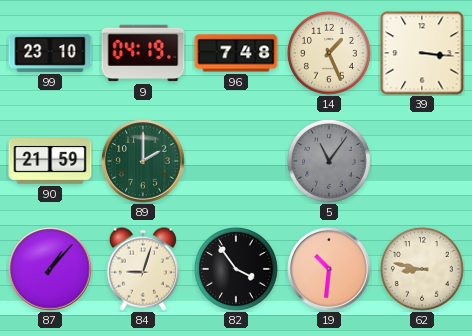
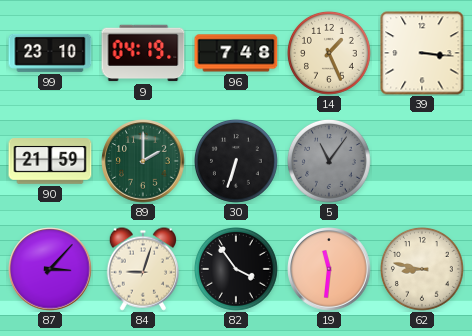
30: none -> 6:33
87: 1:07 -> 3:07
19: 10:31 -> 11:31
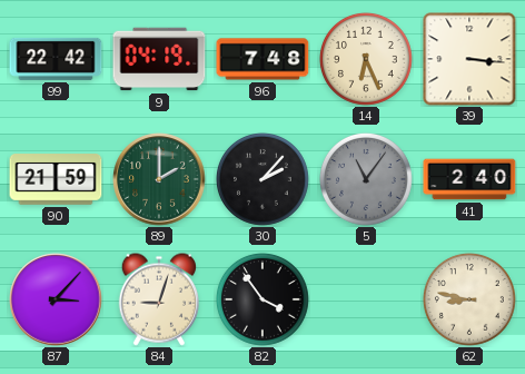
99: 23:10 -> 22:42
14: 1:26 -> 6:26
30: 6:33 -> 2:07
41: none -> 2:40
19: 11:31 -> none
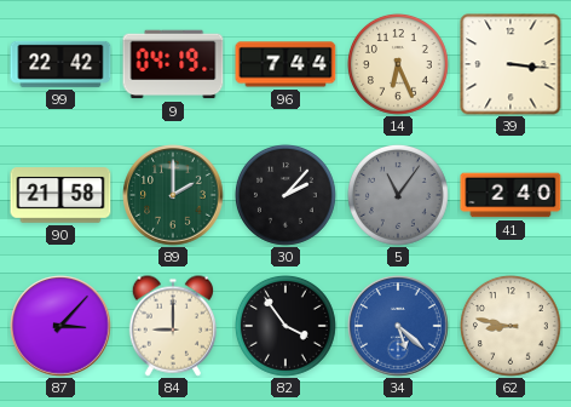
96: 7:48 -> 7:44
90: 21:59 -> 21:58
84: 9:03 -> 9:00
34: none -> 5:22
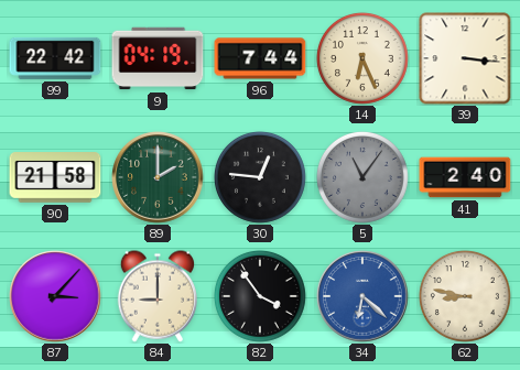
30: 2:07 -> 12:46
34: 5:22 -> 6:22
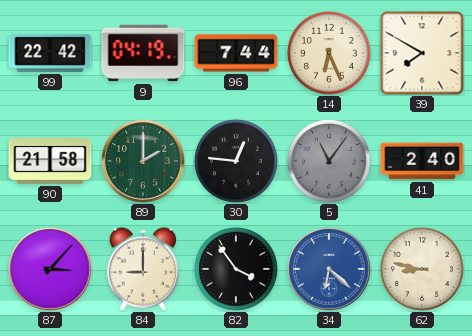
39: 3:16 -> 7:50
